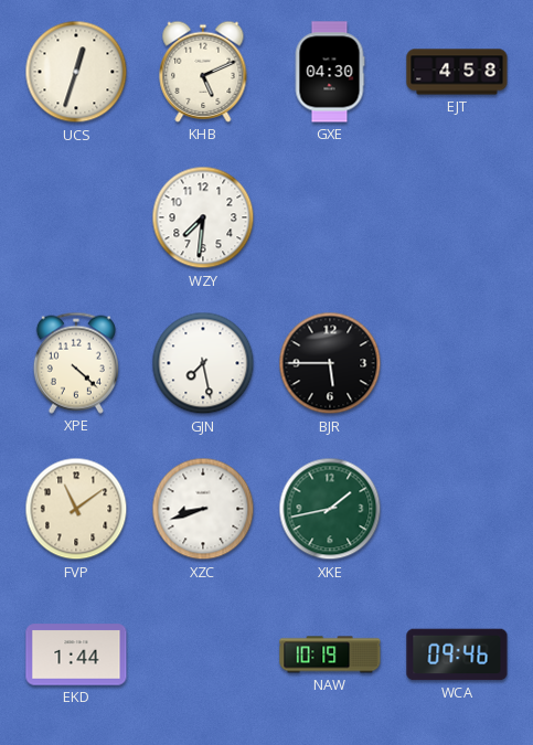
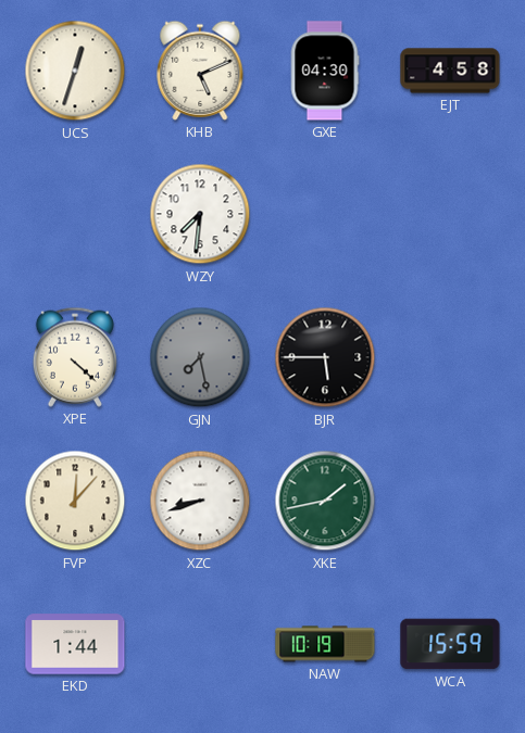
GJN dial: white -> grey
FVP: 11:09 -> 12:07
WCA: 09:46 -> 15:59
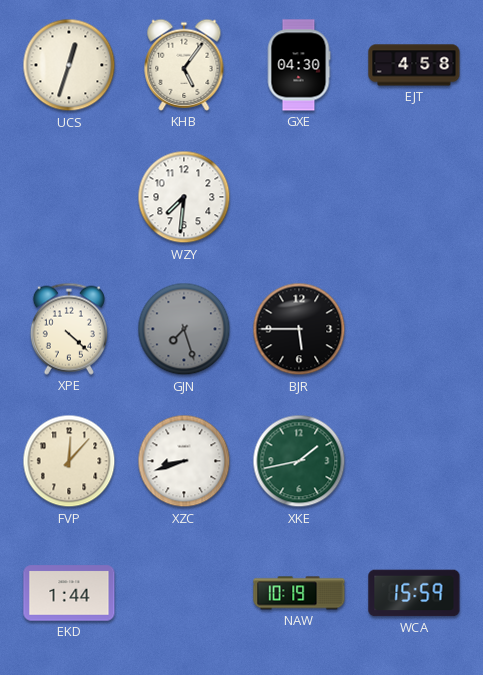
KHB: 5:11 -> 5:06
GJN: 7:28 -> 7:27
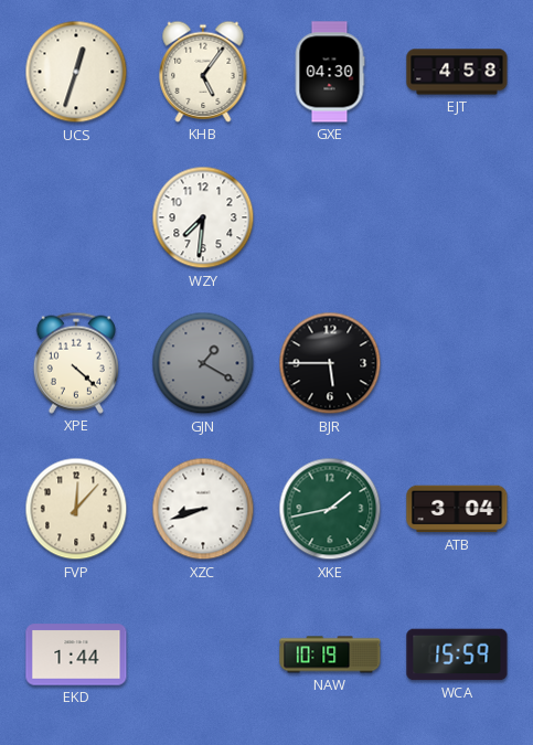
GJN: 7:27 -> 1:20
ATB: none -> 3:04
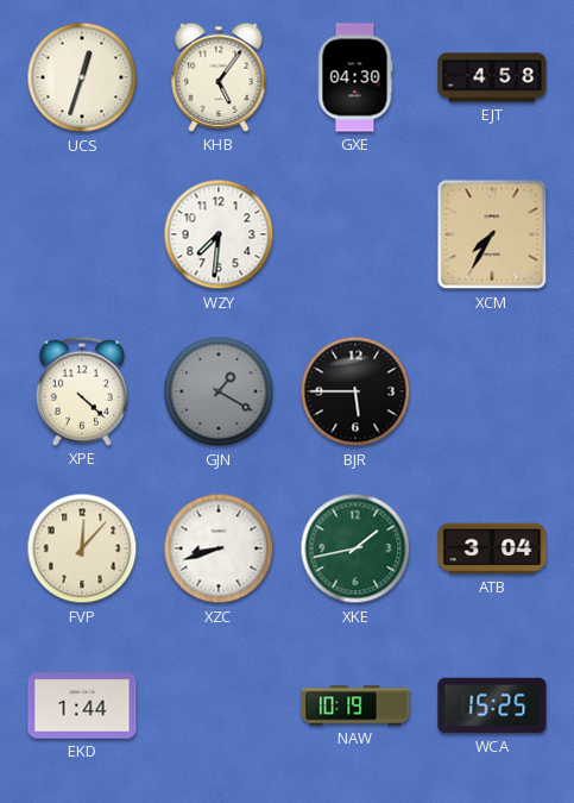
XCM: none -> 7:35
WCA: 15:59 -> 15:25
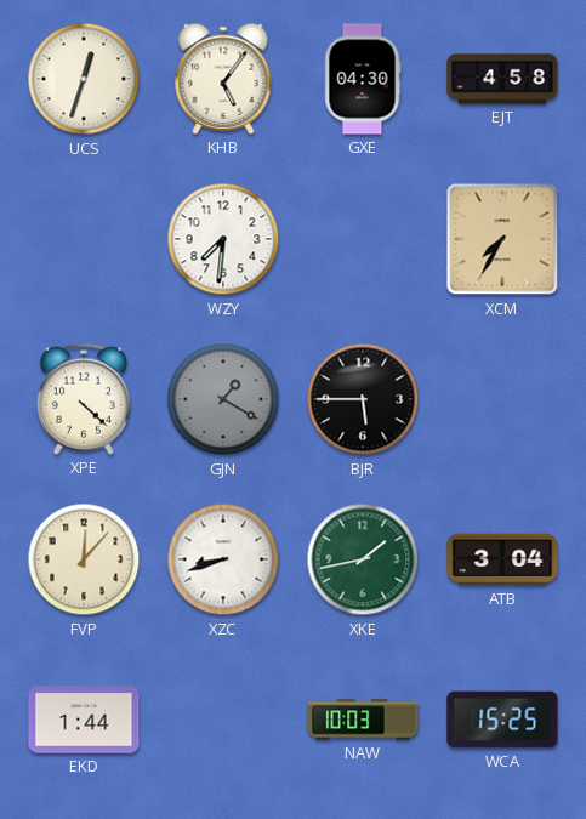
NAW: 10:19 -> 10:03
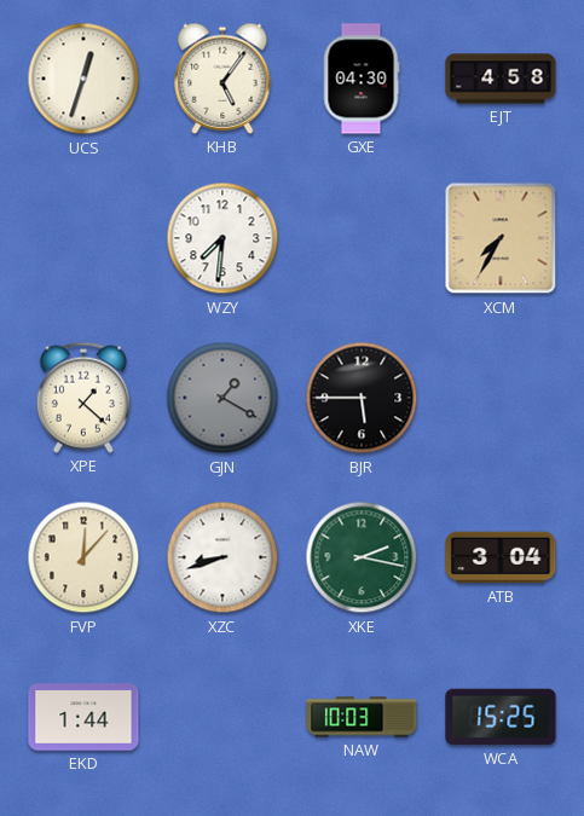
XPE: 4:22 -> 1:22
XKE: 1:43 -> 2:17
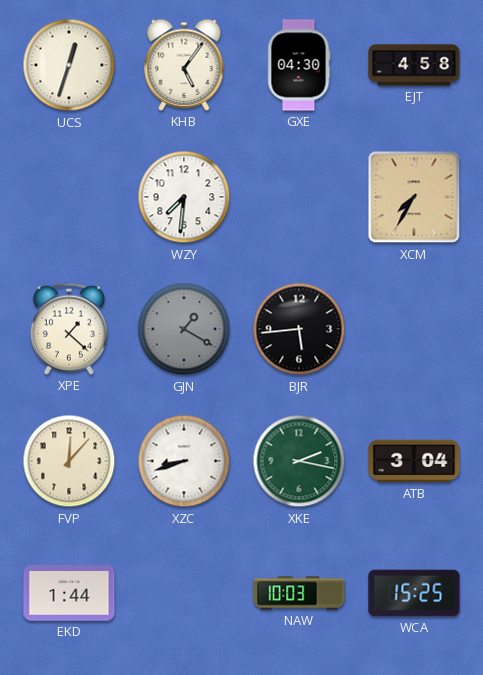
BJR: 5:45 -> 5:44
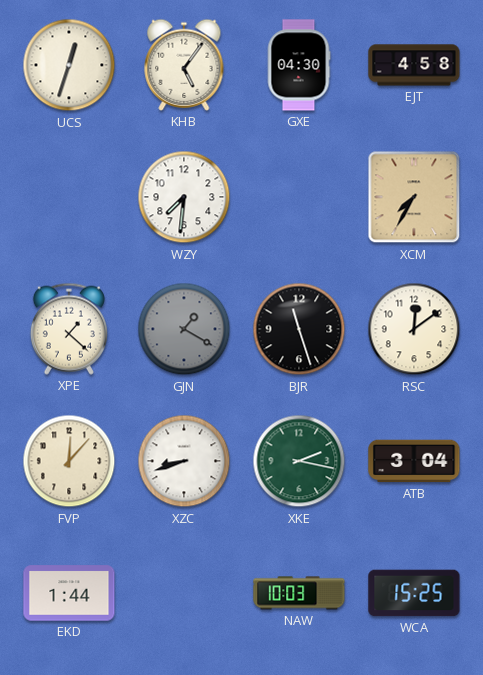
BJR: 5:44 -> 11:27
RSC: none -> 12:09
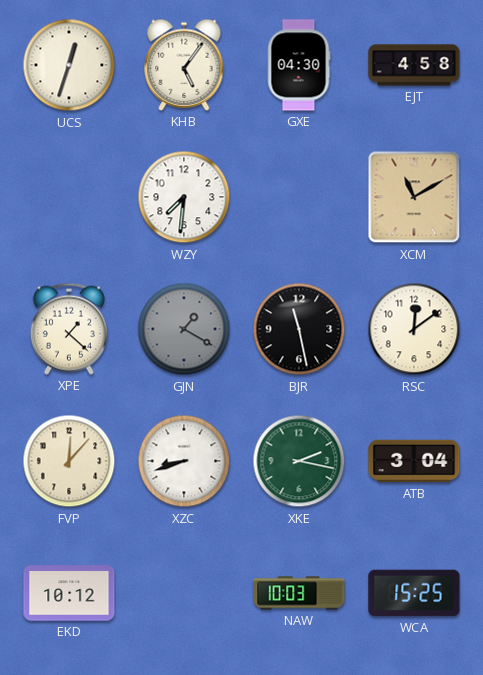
XCM: 7:35 -> 11:10
BJR: 11:27 -> 11:28
EKD: 1:44 -> 10:12
